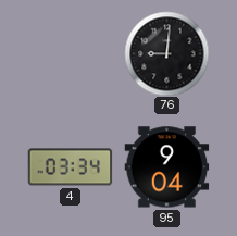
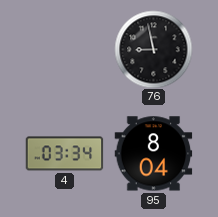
76: 9:01 -> 8:58
95: 9:04 -> 8:04
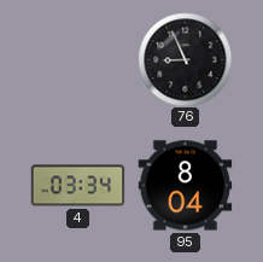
76: 8:58 -> 8:56
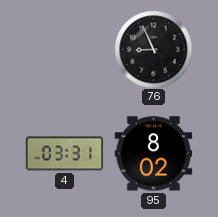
4: 03:34 -> 03:31
95: 8:04 -> 8:02
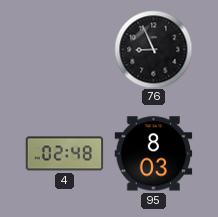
4: 03:31 -> 02:48
95: 8:02 -> 8:03
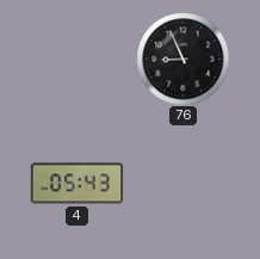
4: 02:48 -> 05:43
95: 8:03 -> none
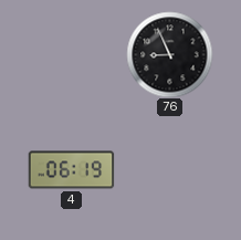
4: 05:43 -> 06:19
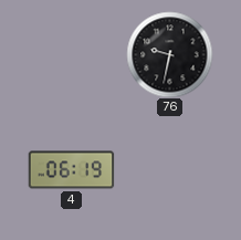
76: 8:56 -> 9:32
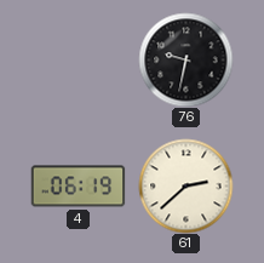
61: none -> 2:38
